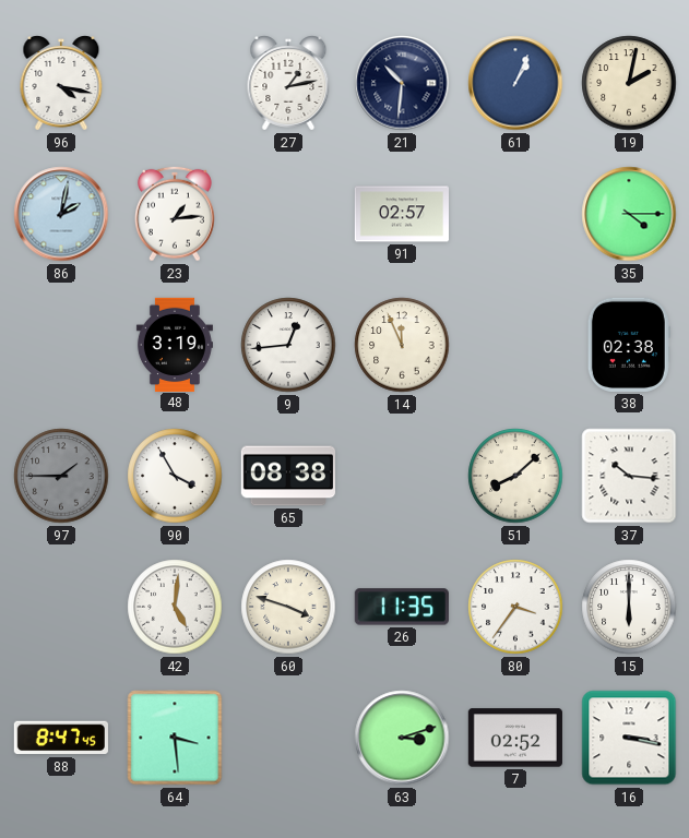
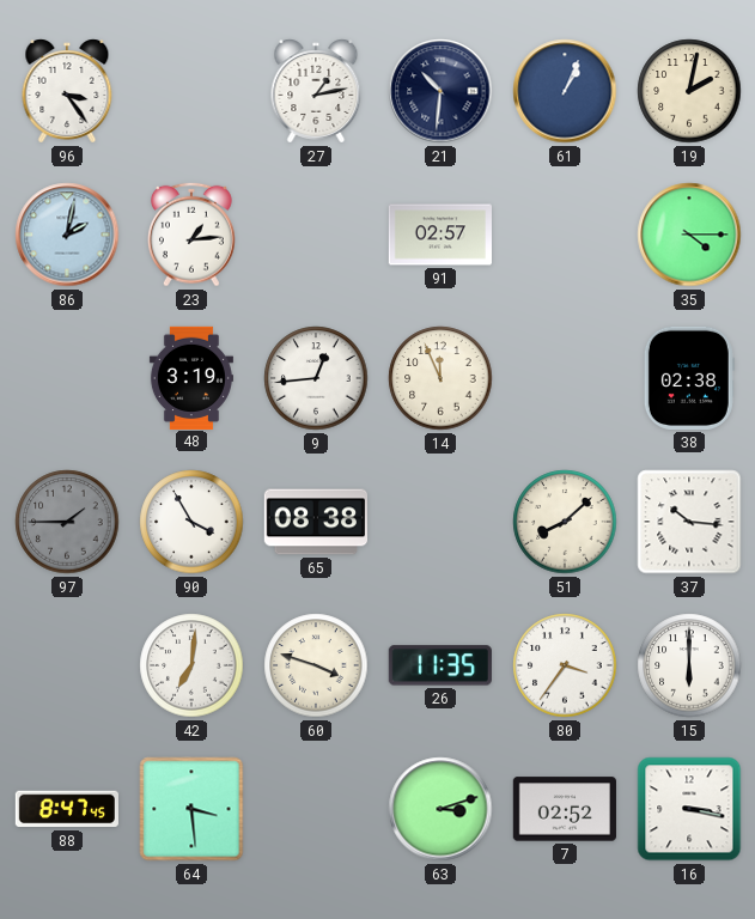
96: 4:17 -> 3:24
42: 5:01 -> 7:01
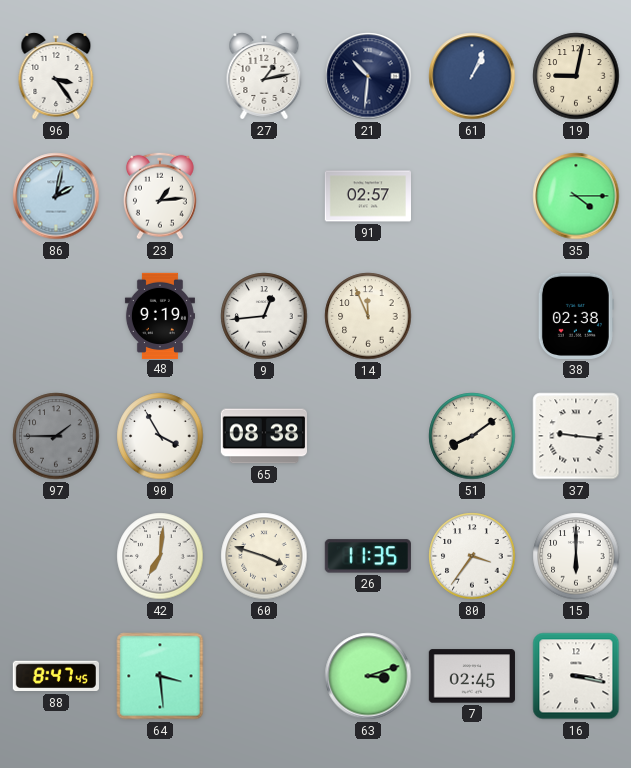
19: 2:02 -> 9:02
48: 3:19 -> 9:19
51: 8:08 -> 8:09
37: 10:16 -> 9:16
7: 02:52 -> 02:45
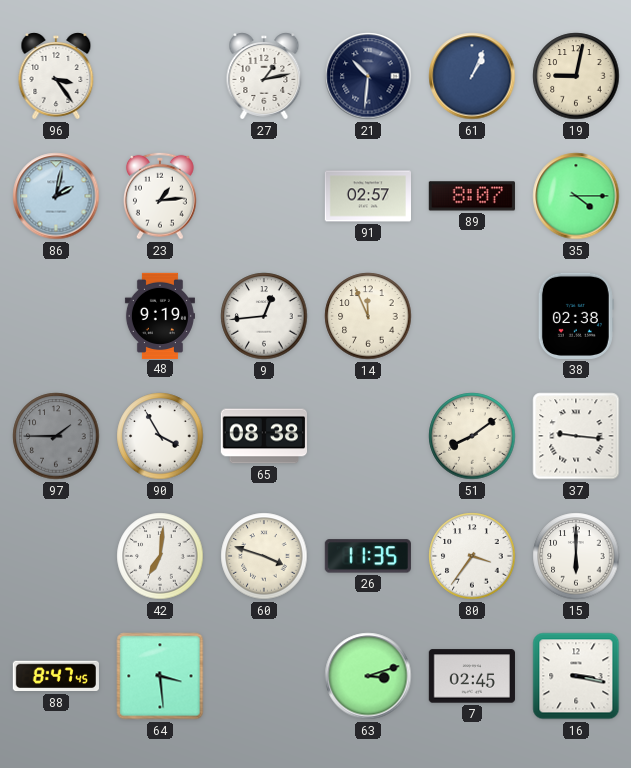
89: none -> 8:07
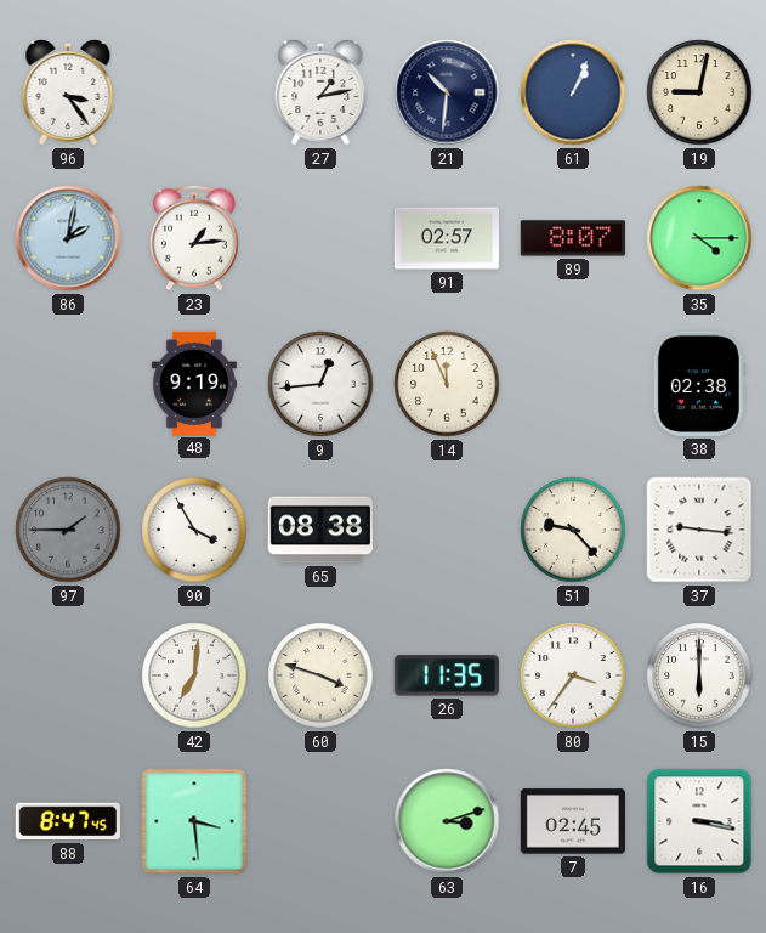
51: 8:09 -> 9:23
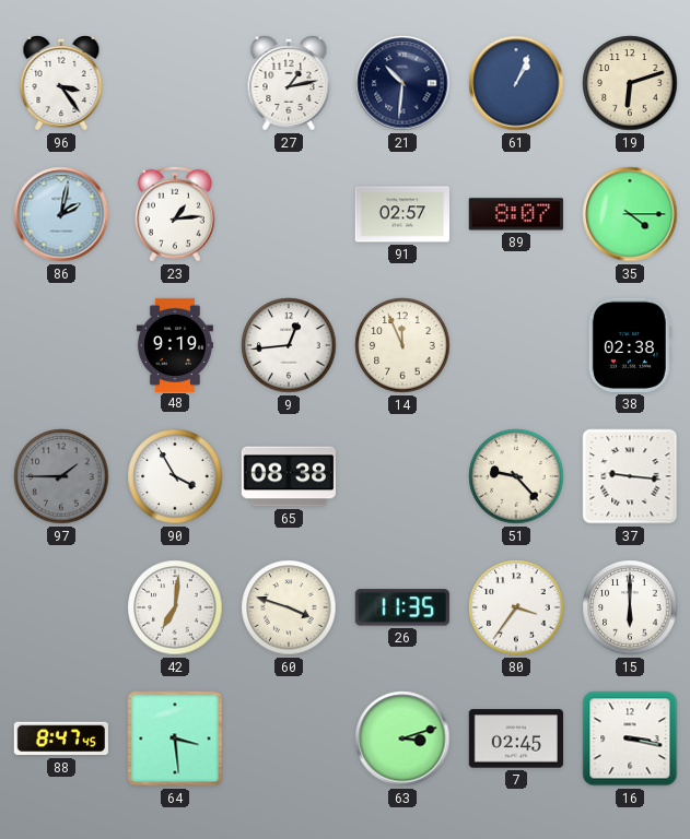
19: 9:02 -> 6:12
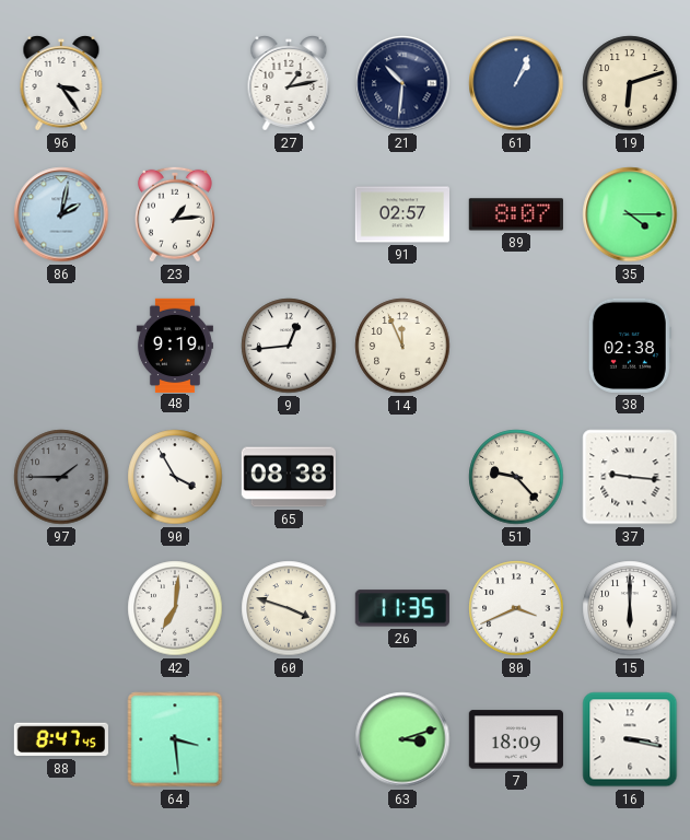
80: 3:36 -> 3:41
7: 02:45 -> 18:09
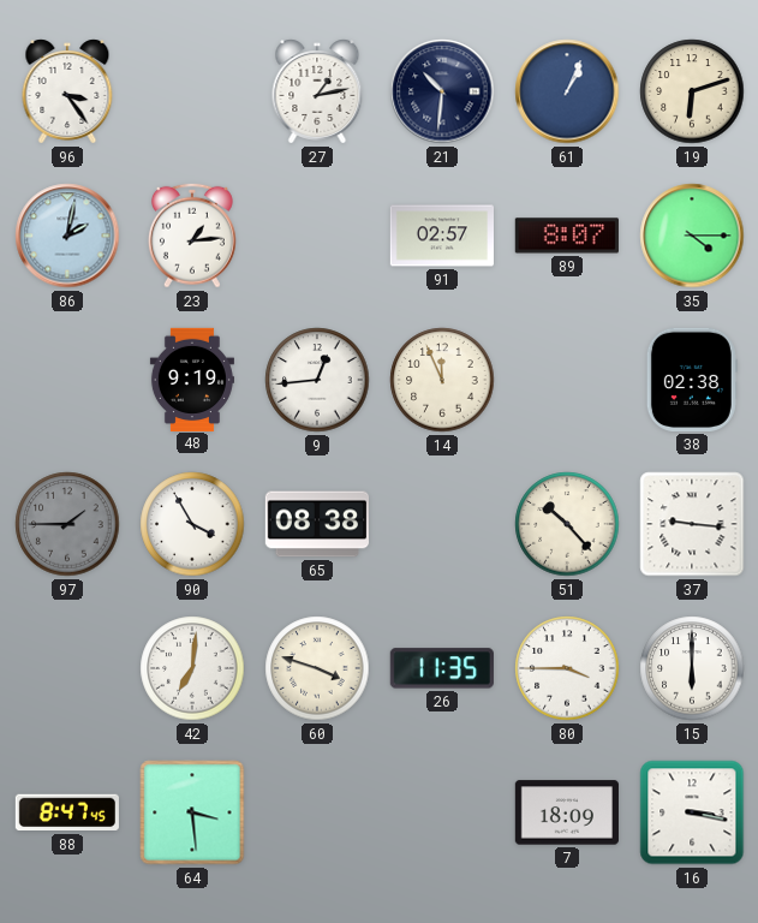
51: 9:23 -> 10:23
80: 3:41 -> 3:45
63: 3:12 -> none
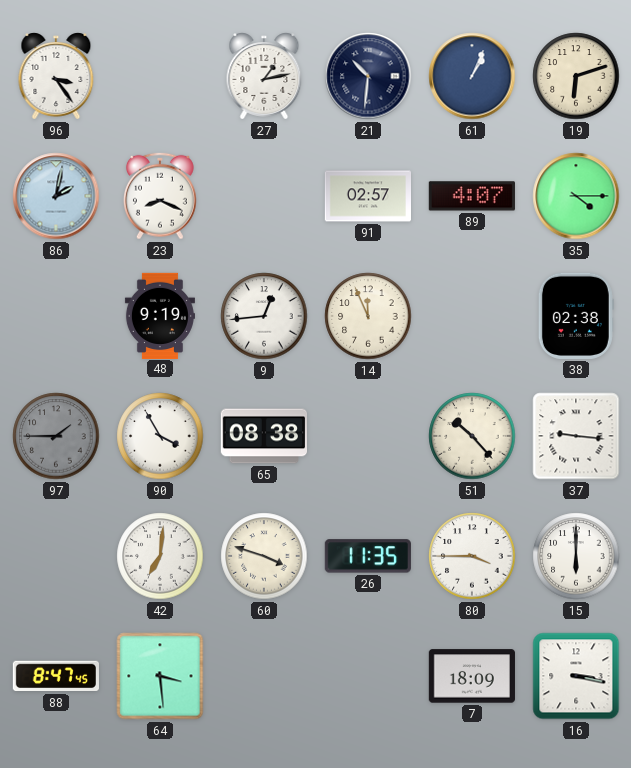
23: 1:14 -> 8:19
89: 8:07 -> 4:07
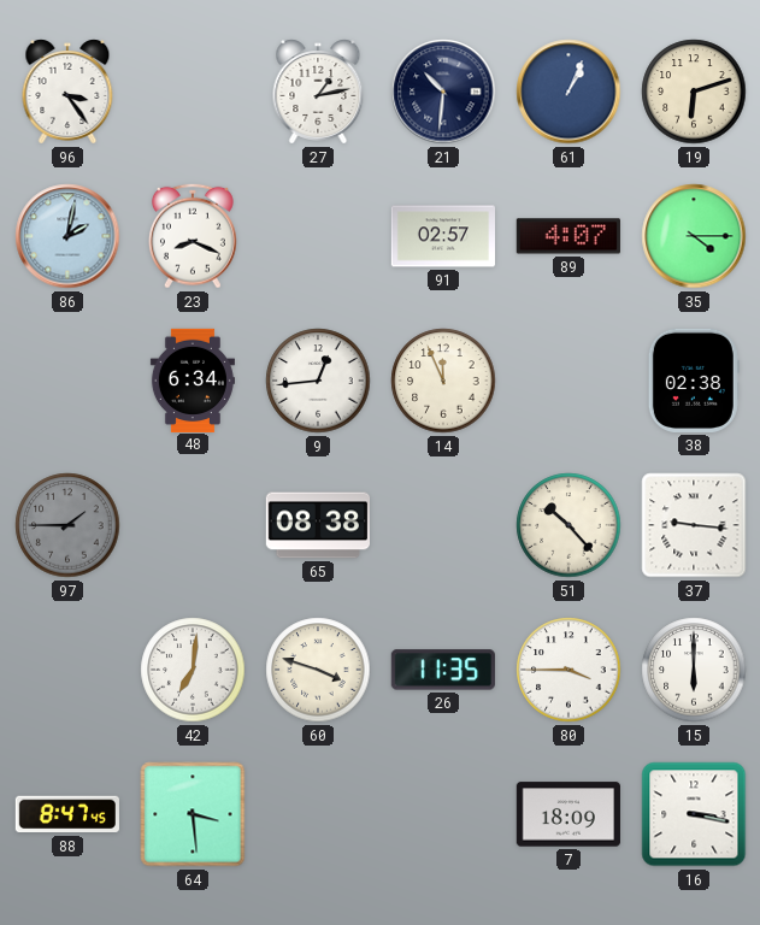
48: 9:19 -> 6:34
90: 3:55 -> none
